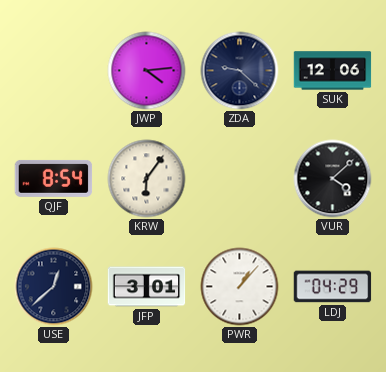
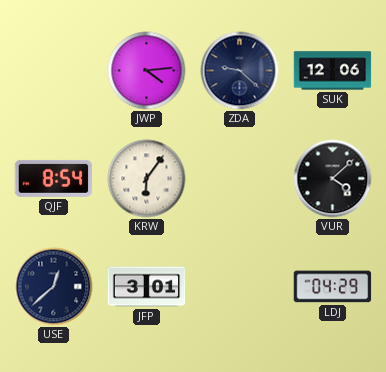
PWR: 1:07 -> none
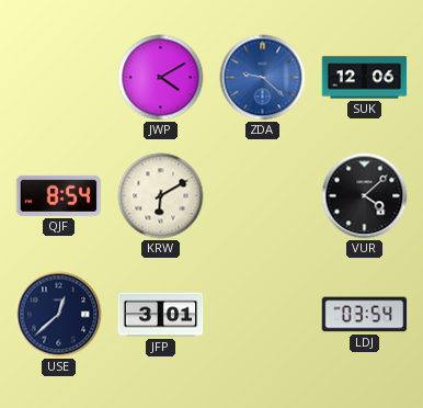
JWP: 4:14 -> 4:10
ZDA dial: navy -> blue
KRW: 6:06 -> 6:10
LDJ: 04:29 -> 03:54
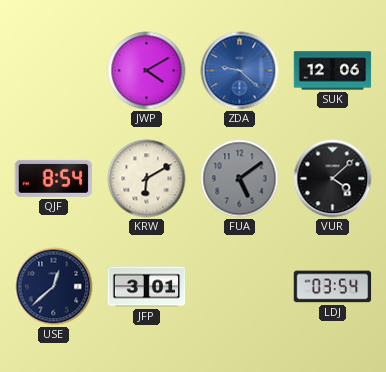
FUA: none -> 5:09
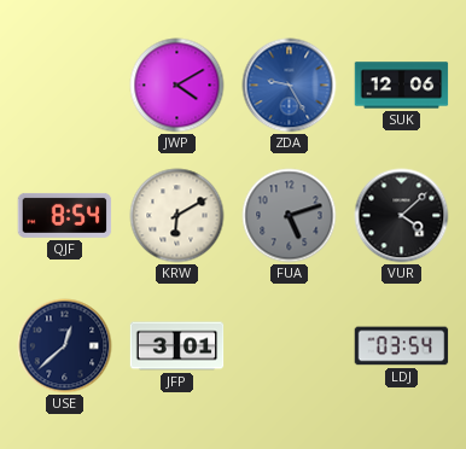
ZDA: 9:22 -> 9:25
FUA: 5:09 -> 5:12
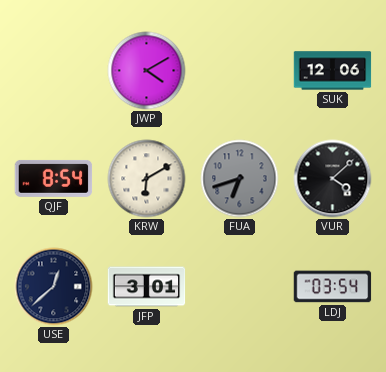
ZDA: 9:25 -> none
FUA: 5:12 -> 6:42
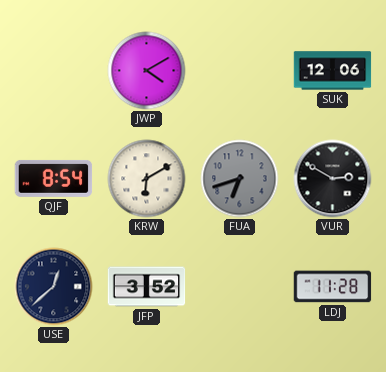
VUR: 4:08 -> 2:50
JFP: 3:01 -> 3:52
LDJ: 03:54 -> 11:28
